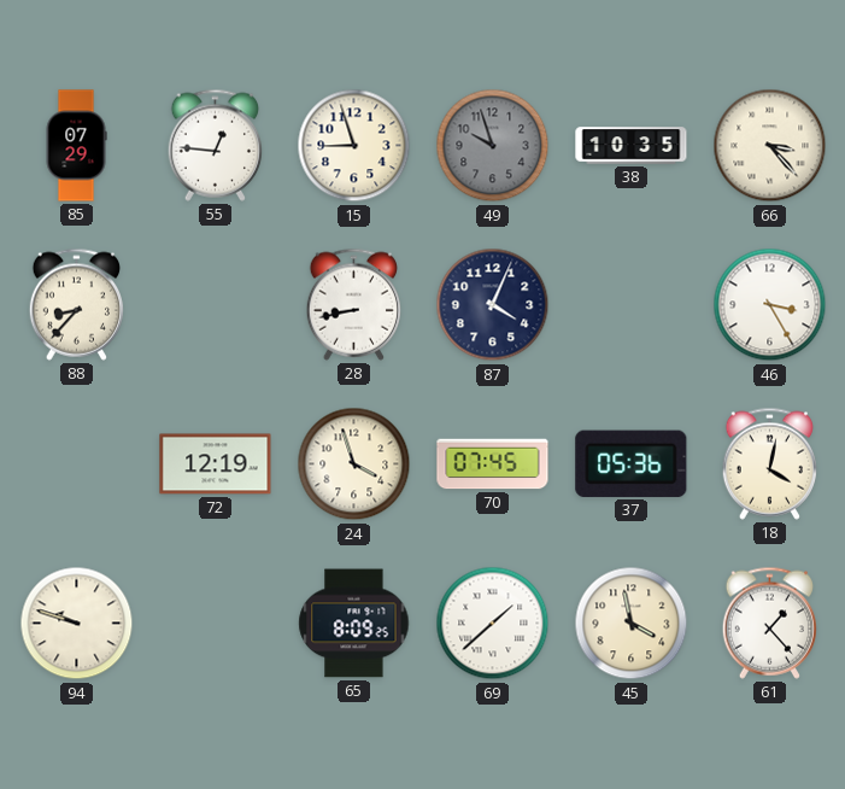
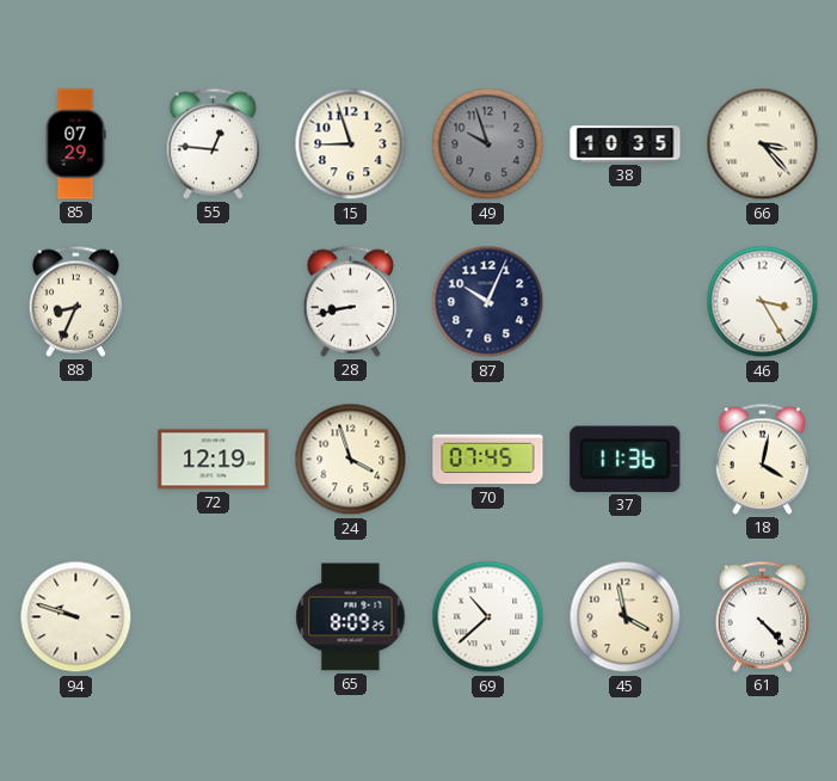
88: 8:37 -> 8:34
87: 4:04 -> 10:04
37: 05:36 -> 11:36
69: 1:38 -> 10:38
61: 1:23 -> 4:23
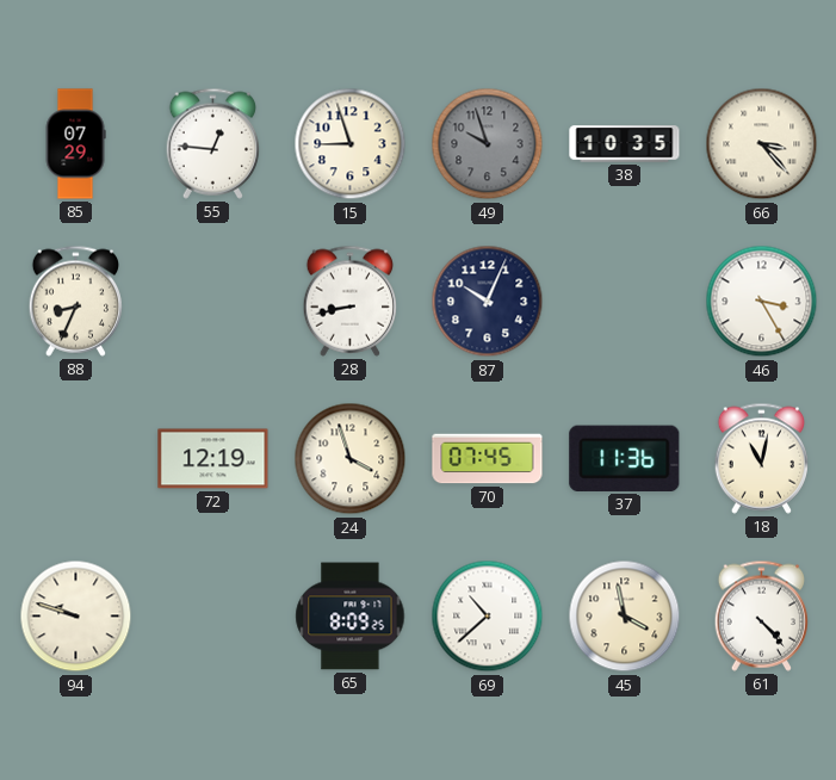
18: 4:02 -> 11:02
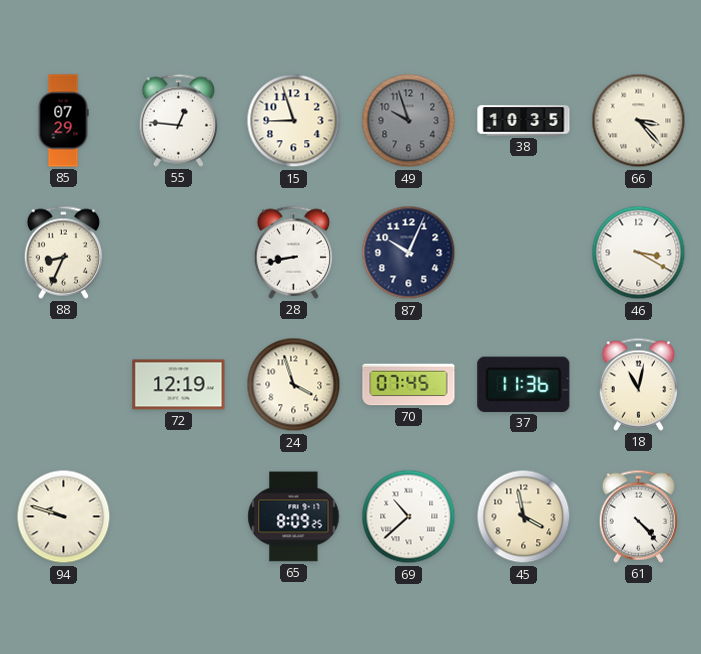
46: 3:25 -> 3:20
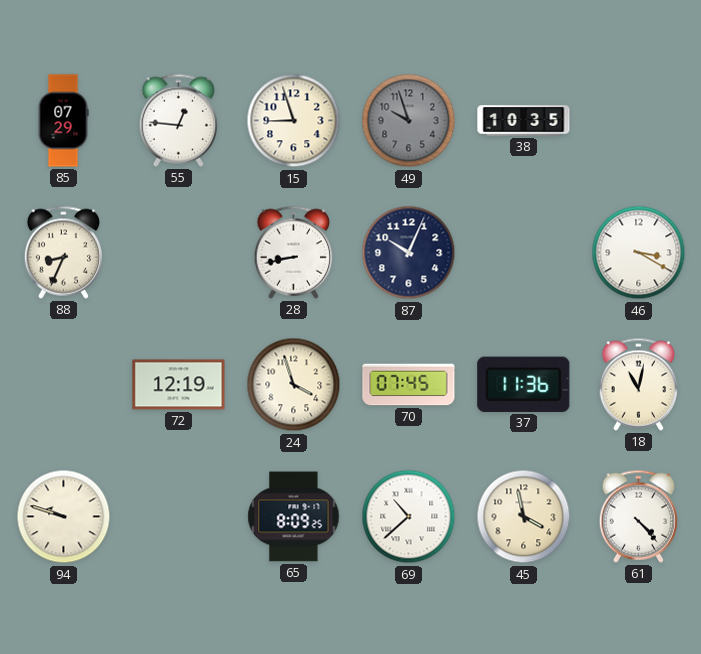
66: 3:23 -> none
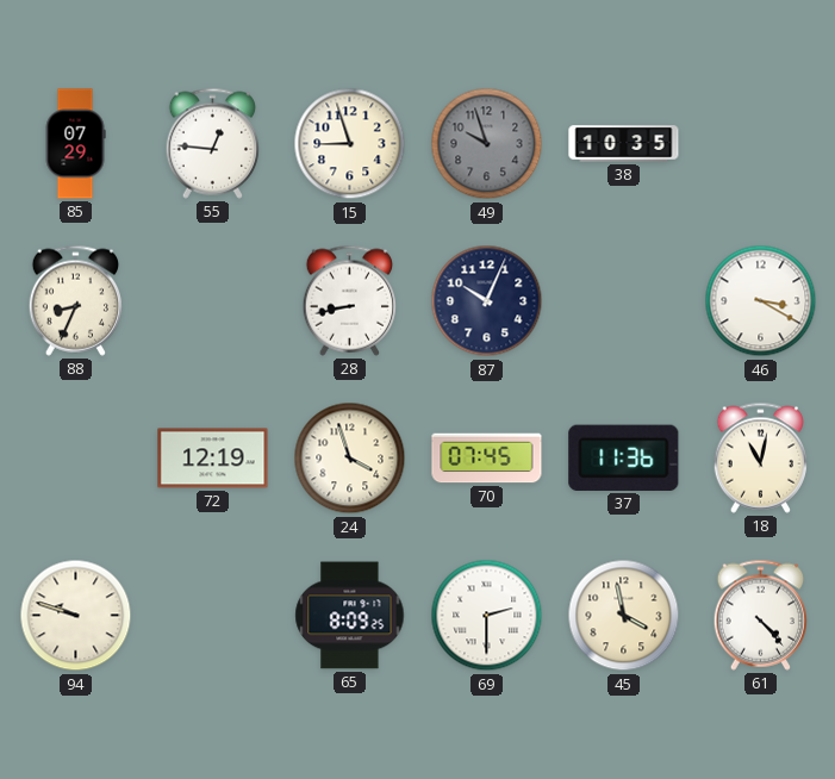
69: 10:38 -> 2:30
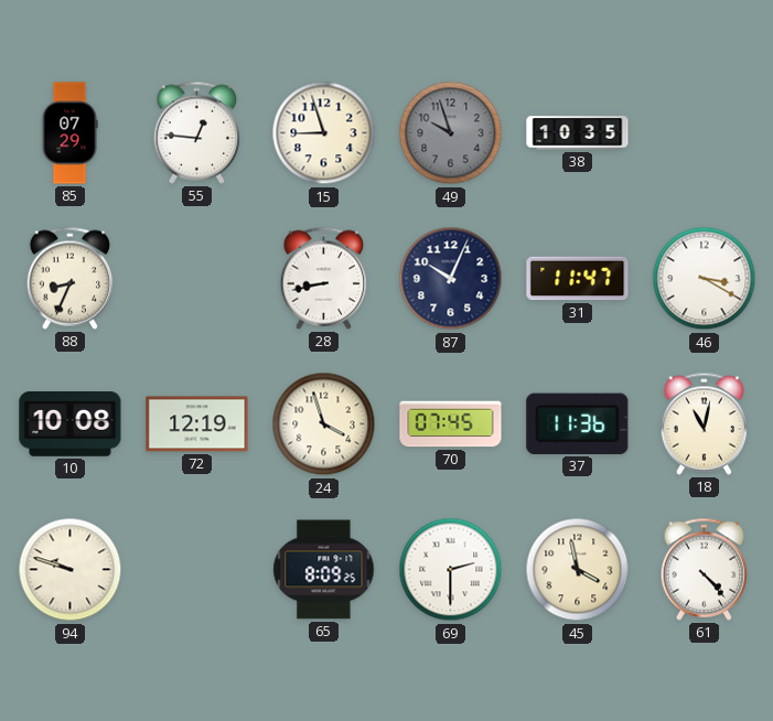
31: none -> 11:47
10: none -> 10:08
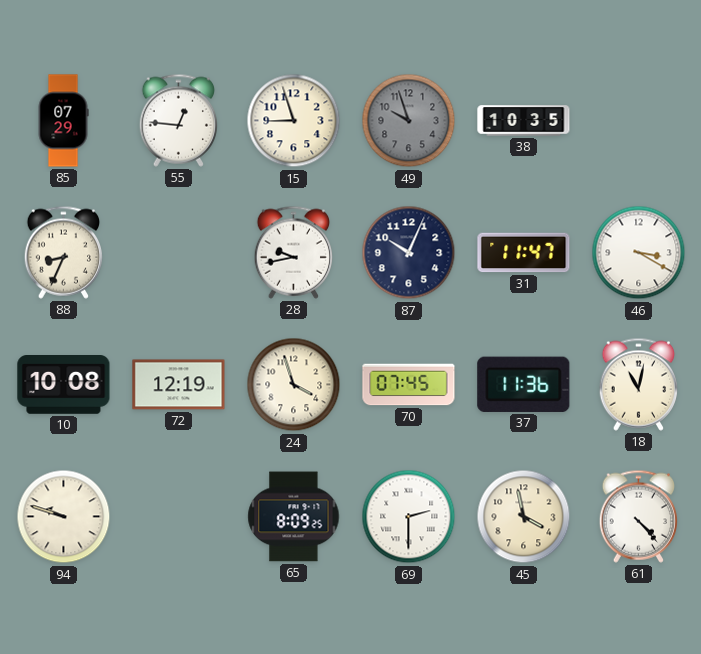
28: 8:43 -> 9:43
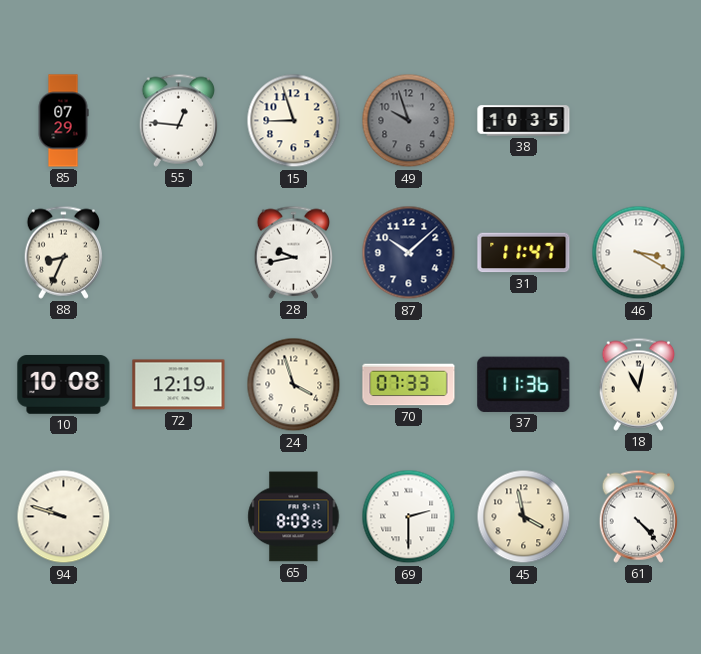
87: 10:04 -> 10:08
70: 07:45 -> 07:33
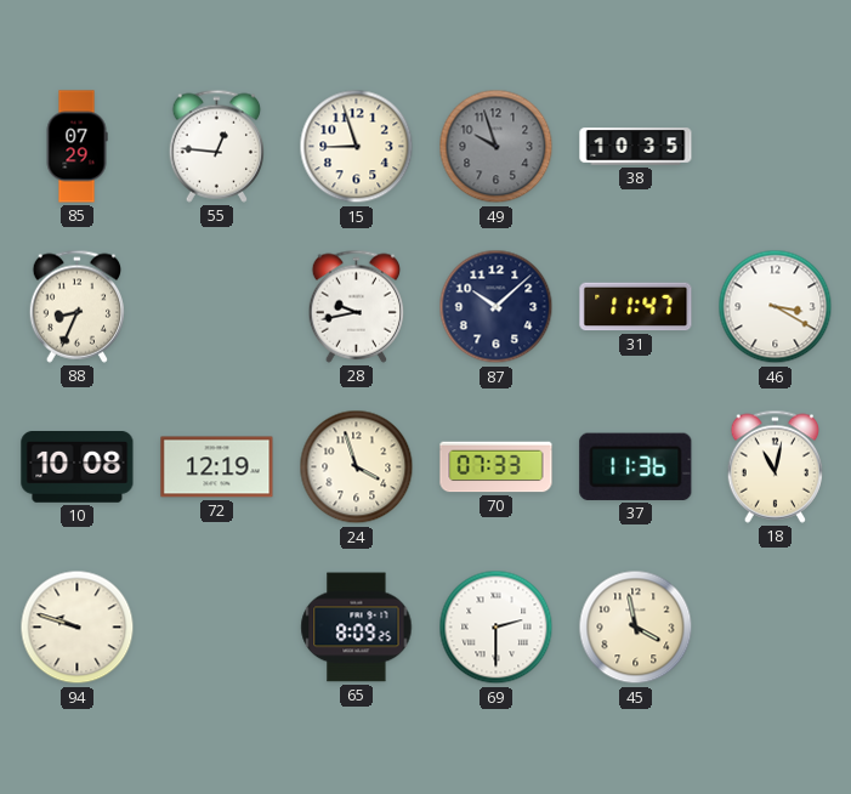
61: 4:23 -> none
